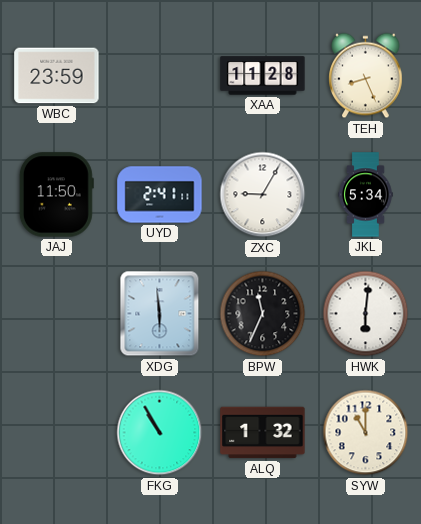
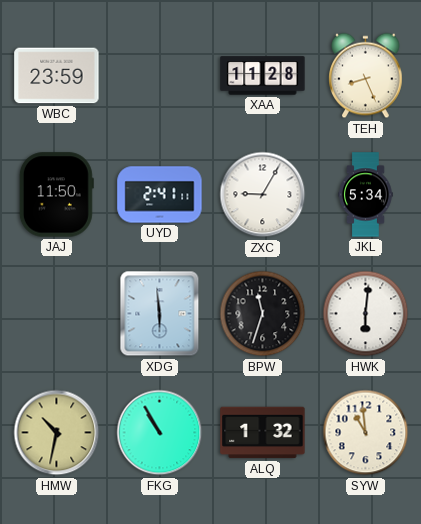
BPW: 11:34 -> 11:33
HMW: none -> 10:32
SYW: 11:00 -> 10:59
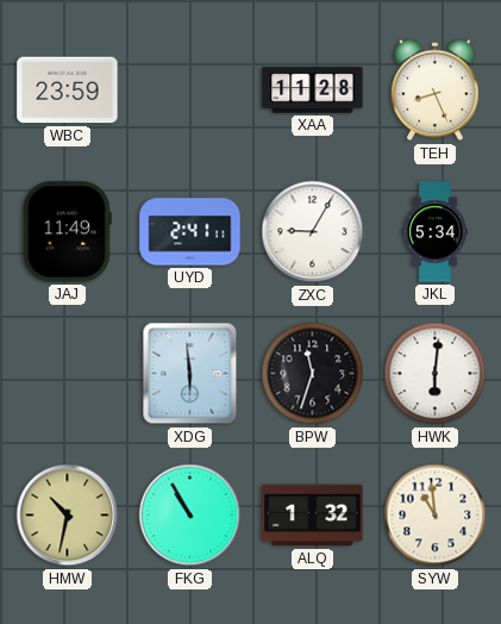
JAJ: 11:50 -> 11:49
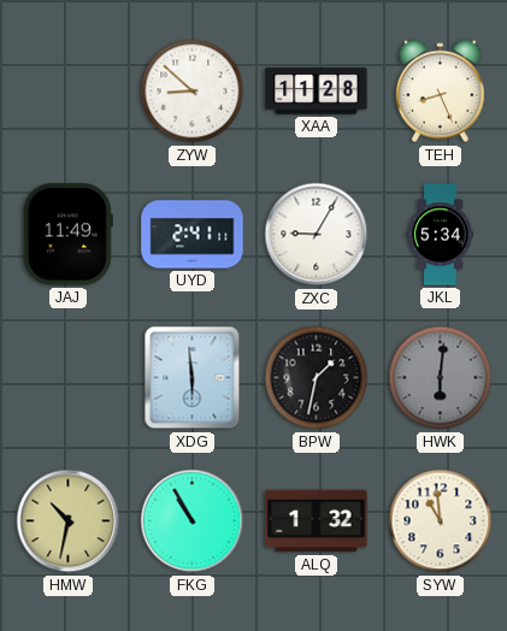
WBC: 23:59 -> none
ZYW: none -> 8:52
BPW: 11:33 -> 1:32
HWK dial: white -> grey
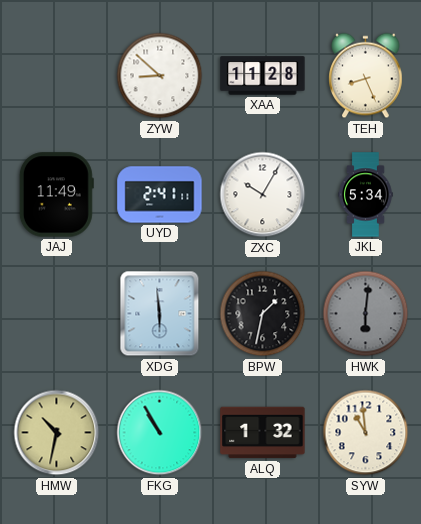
ZXC: 9:05 -> 10:05
